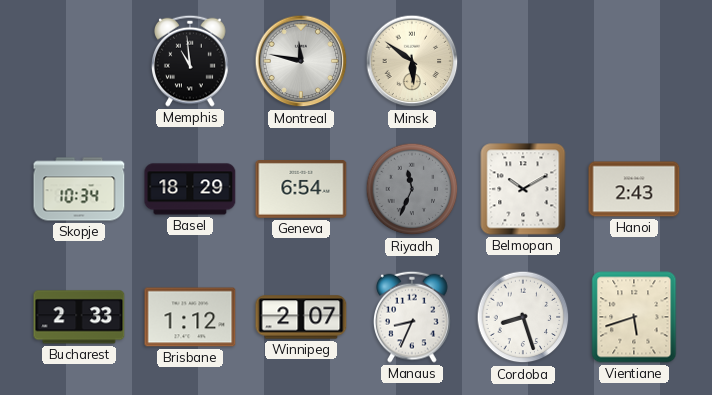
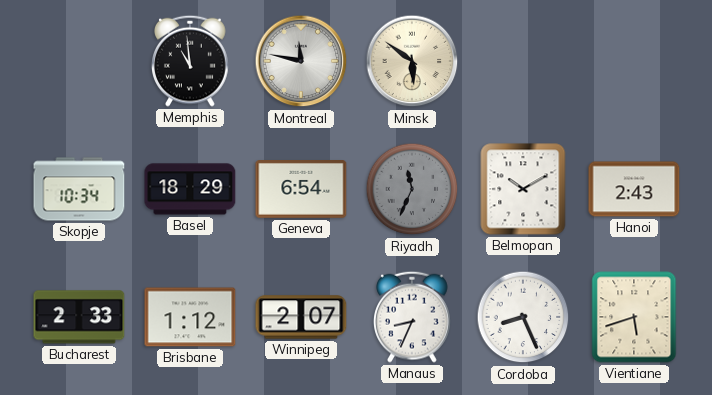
Cordoba: 8:27 -> 8:26
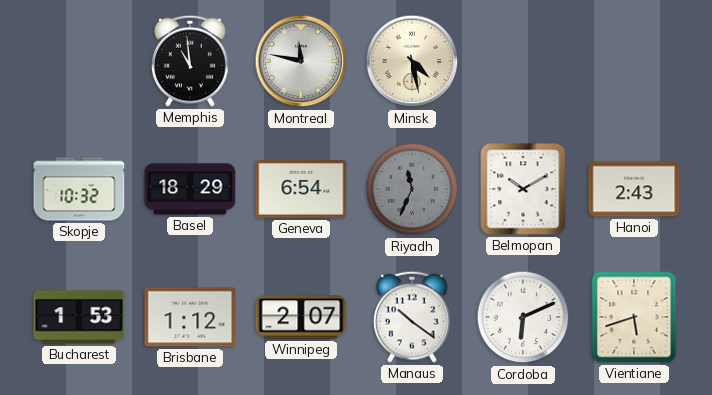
Minsk: 5:51 -> 4:28
Skopje: 10:34 -> 10:32
Bucharest: 2:33 -> 1:53
Manaus: 8:34 -> 10:21
Cordoba: 8:26 -> 6:11
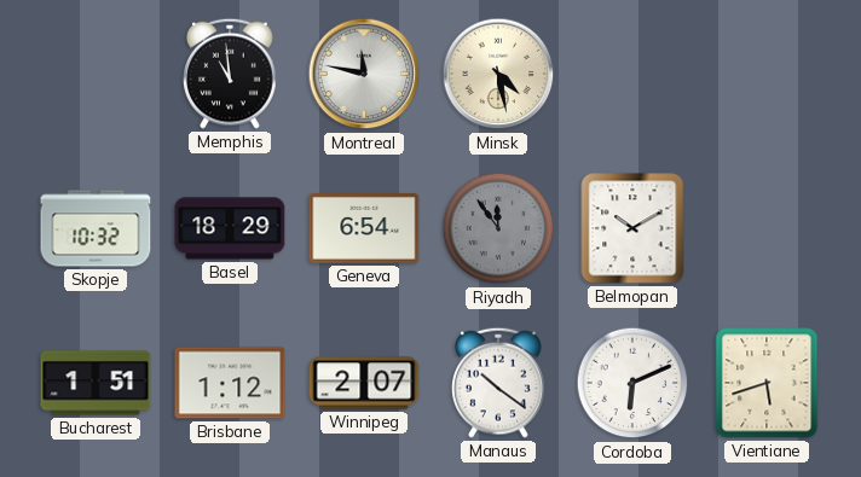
Riyadh: 11:34 -> 11:54
Hanoi: 2:43 -> none
Bucharest: 1:53 -> 1:51
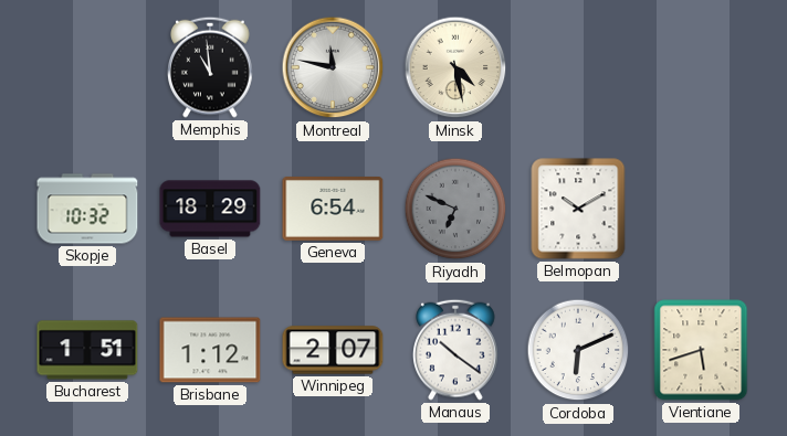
Riyadh: 11:54 -> 6:49
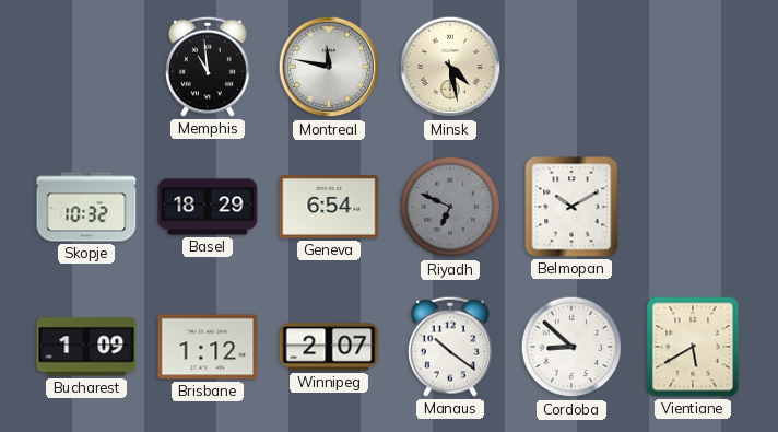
Bucharest: 1:51 -> 1:09
Cordoba: 6:11 -> 8:52
Vientiane: 5:42 -> 5:40
